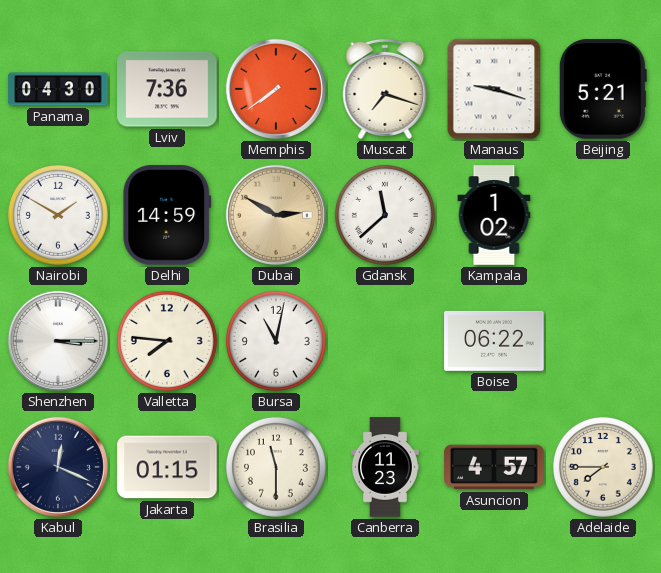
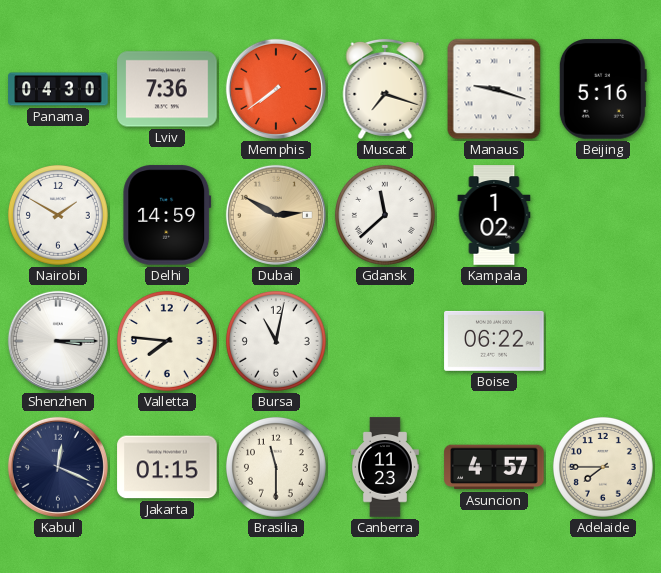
Beijing: 5:21 -> 5:16
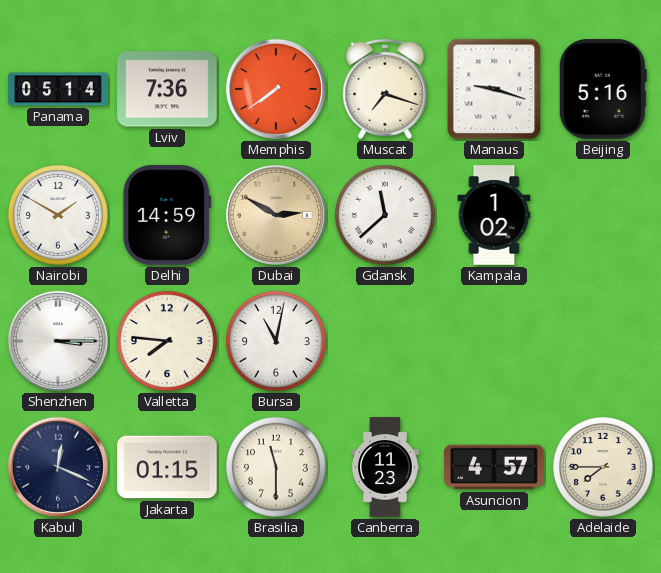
Panama: 04:30 -> 05:14
Boise: 06:22 -> none
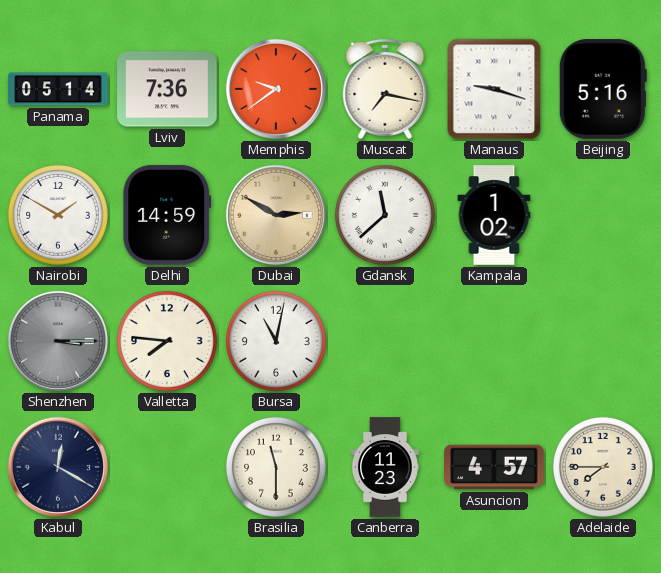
Memphis: 7:39 -> 9:39
Muscat: 7:18 -> 7:17
Shenzhen dial: white -> grey
Kabul: 12:19 -> 12:20
Jakarta: 01:15 -> none
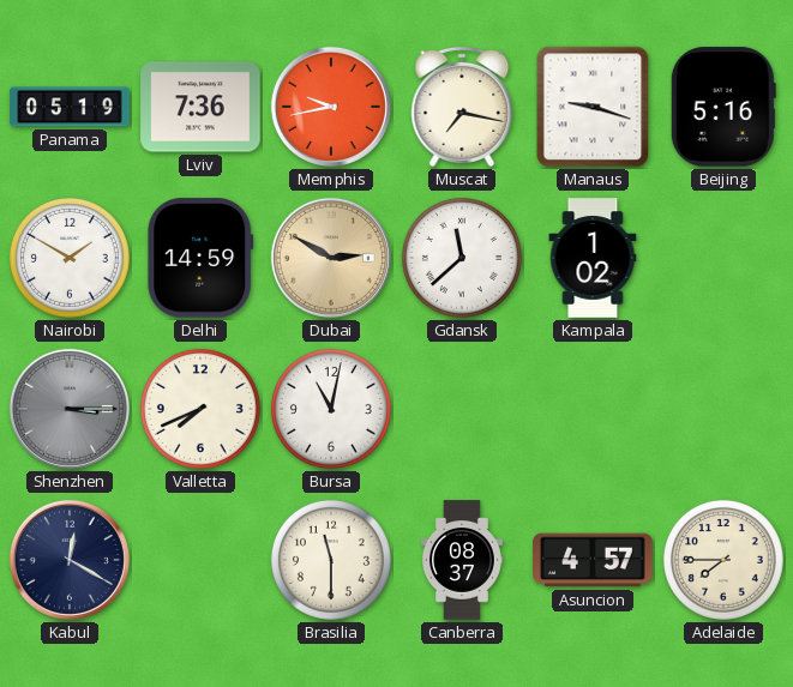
Panama: 05:14 -> 05:19
Memphis: 9:39 -> 9:43
Valletta: 7:46 -> 7:41
Canberra: 11:23 -> 08:37
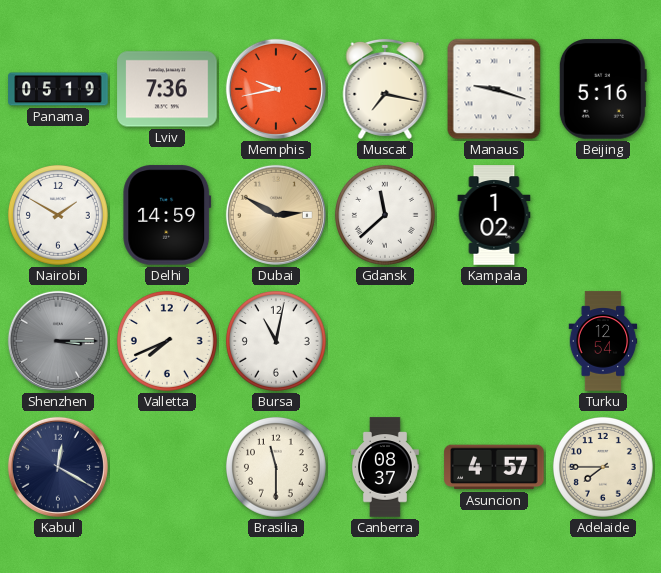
Turku: none -> 12:54
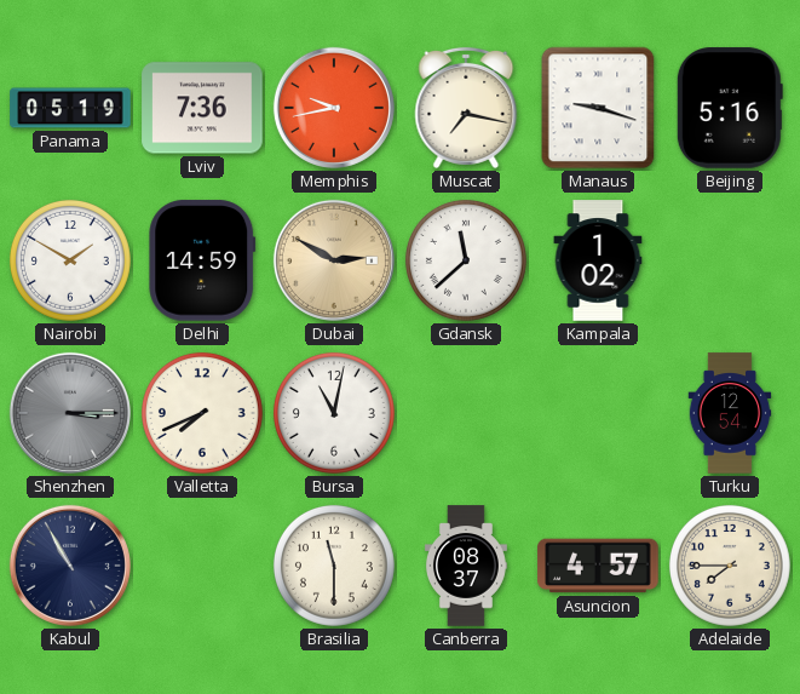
Kabul: 12:20 -> 10:55
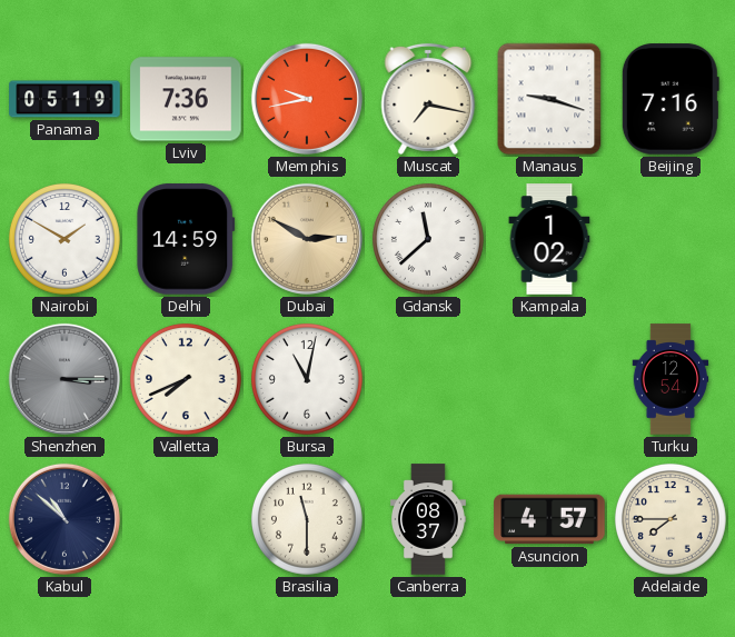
Beijing: 5:16 -> 7:16
Kabul: 10:55 -> 10:52
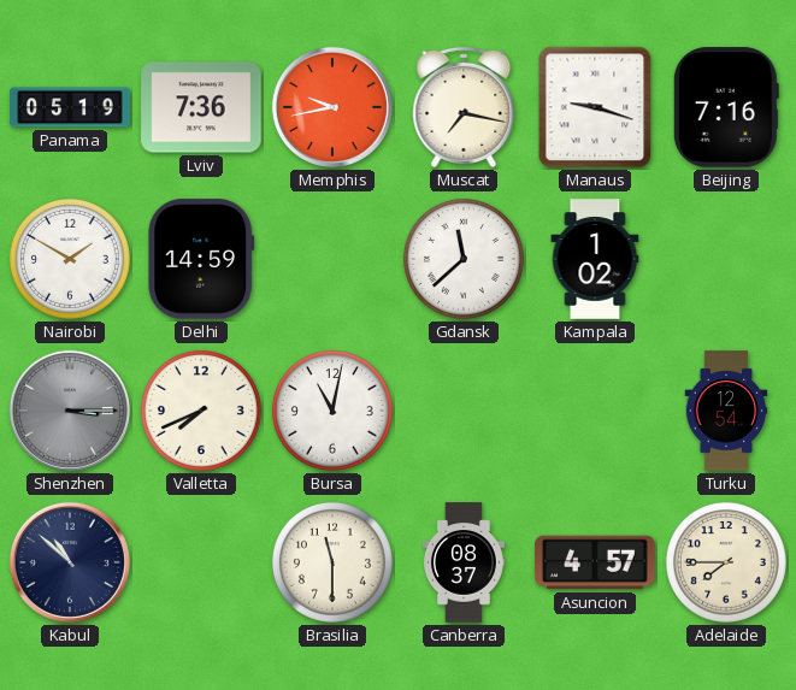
Dubai: 2:50 -> none
